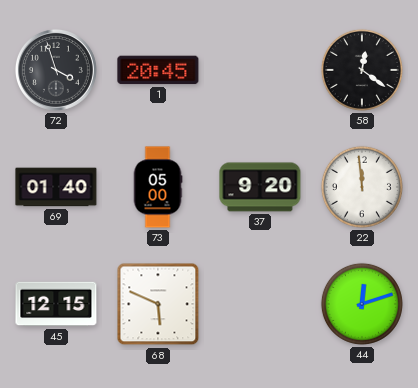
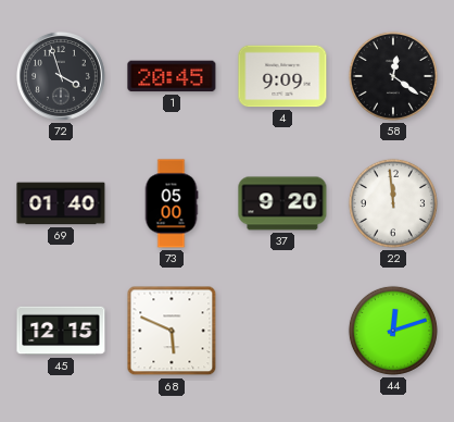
4: none -> 9:09
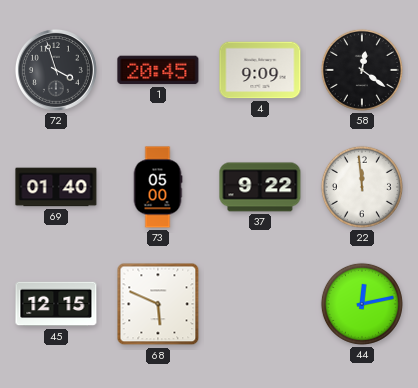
37: 9:20 -> 9:22
44: 12:12 -> 12:13
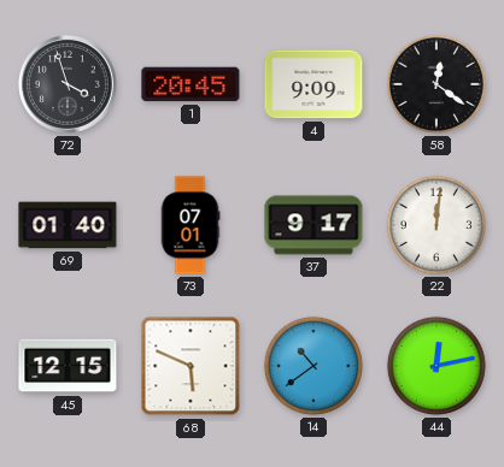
73: 05:00 -> 07:01
37: 9:22 -> 9:17
22: 11:59 -> 12:01
14: none -> 10:39
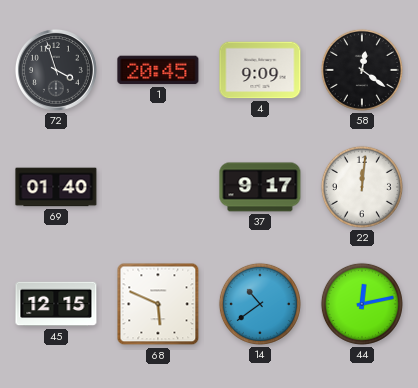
73: 07:01 -> none
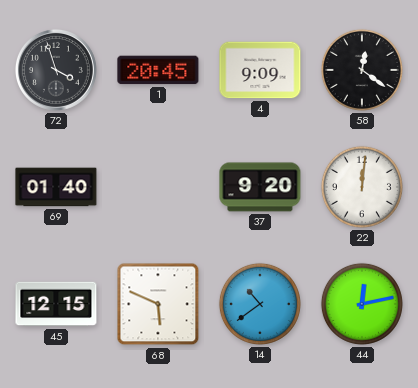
37: 9:17 -> 9:20
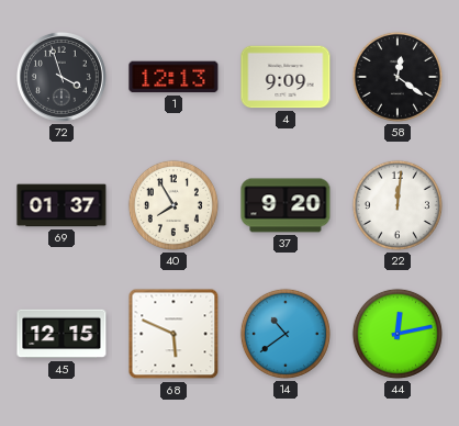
1: 20:45 -> 12:13
69: 01:40 -> 01:37
40: none -> 7:55
